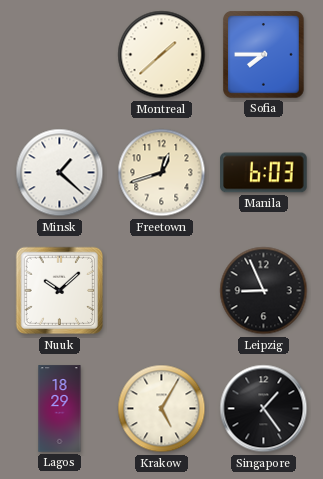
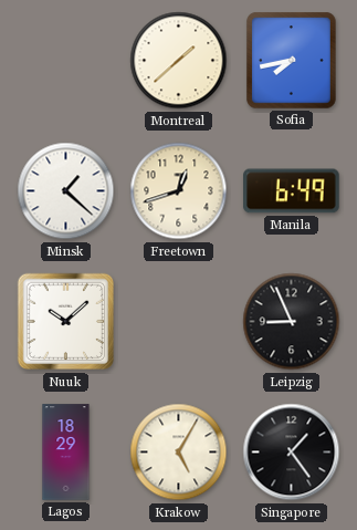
Sofia: 7:45 -> 7:43
Manila: 6:03 -> 6:49
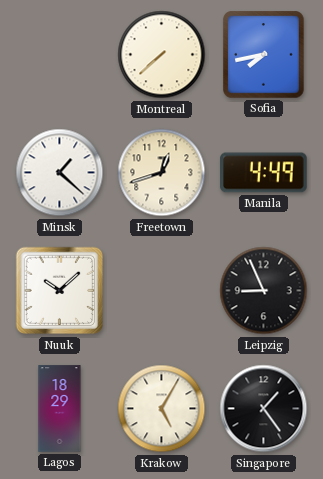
Montreal: 1:38 -> 7:38
Manila: 6:49 -> 4:49
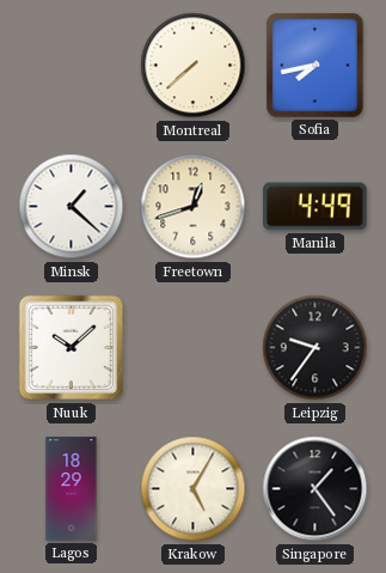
Leipzig: 8:56 -> 9:36
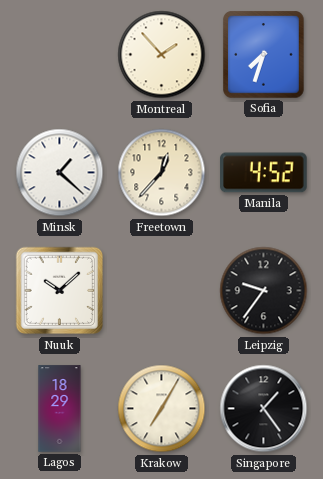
Montreal: 7:38 -> 1:53
Sofia: 7:43 -> 7:33
Freetown: 12:42 -> 12:37
Manila: 4:49 -> 4:52
Krakow: 5:05 -> 7:05
